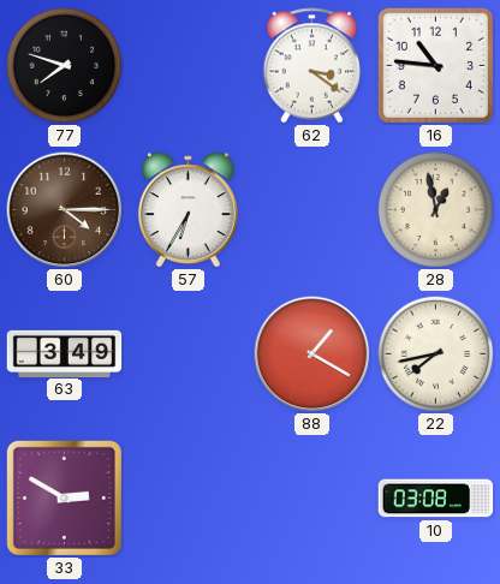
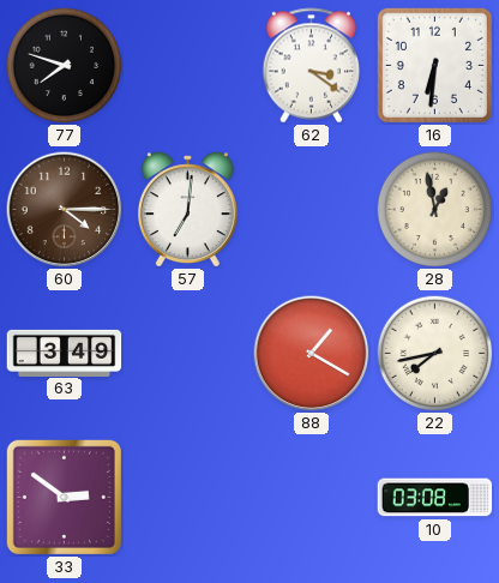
16: 10:46 -> 6:31
57: 6:35 -> 7:01
33: 2:50 -> 2:51
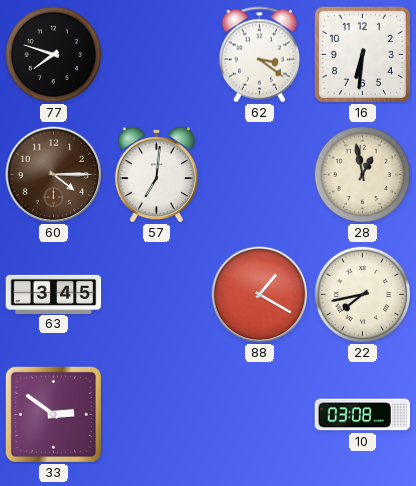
63: 3:49 -> 3:45
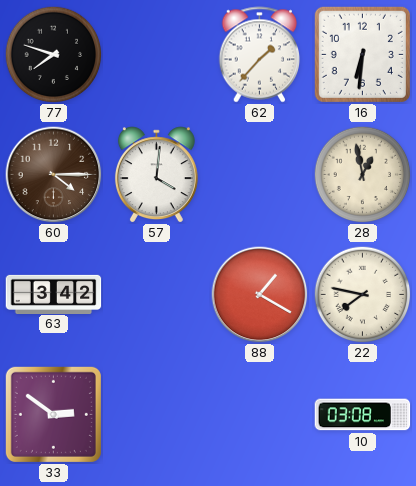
62: 3:21 -> 1:37
57: 7:01 -> 4:01
63: 3:45 -> 3:42
22: 7:43 -> 7:47
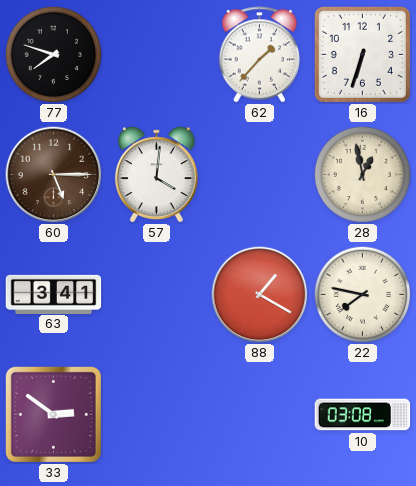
16: 6:31 -> 6:33
60: 4:15 -> 5:15
63: 3:42 -> 3:41
